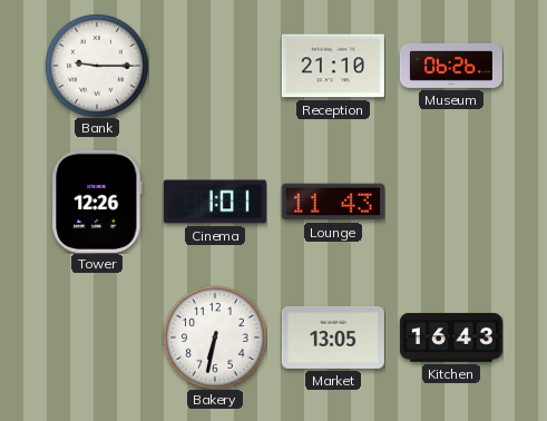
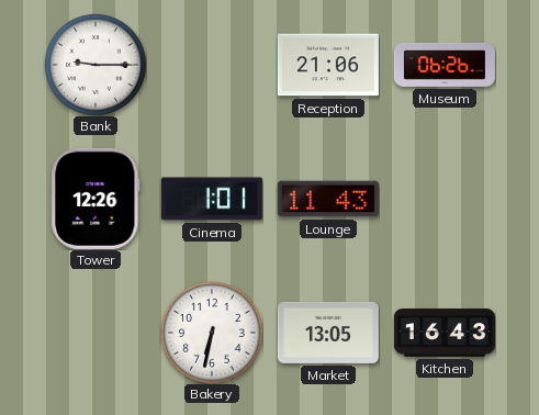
Reception: 21:10 -> 21:06
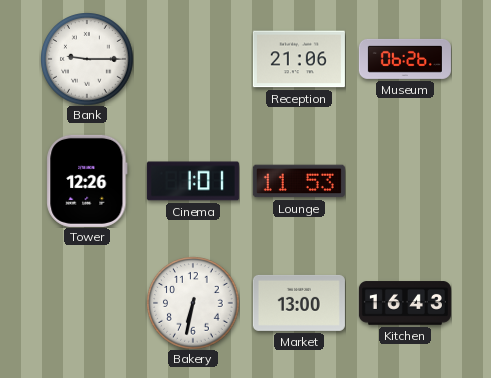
Lounge: 11:43 -> 11:53
Market: 13:05 -> 13:00
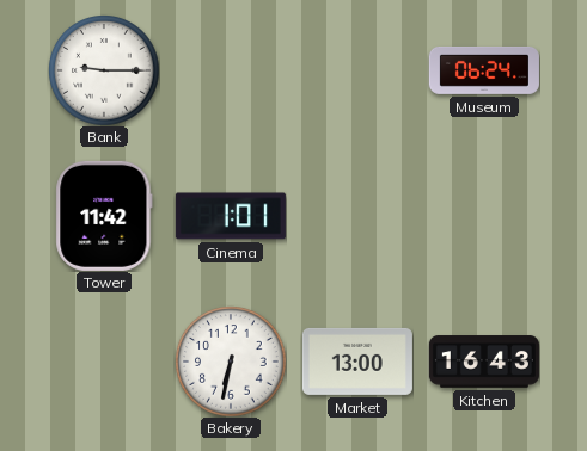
Reception: 21:06 -> none
Museum: 06:26 -> 06:24
Tower: 12:26 -> 11:42
Lounge: 11:53 -> none
